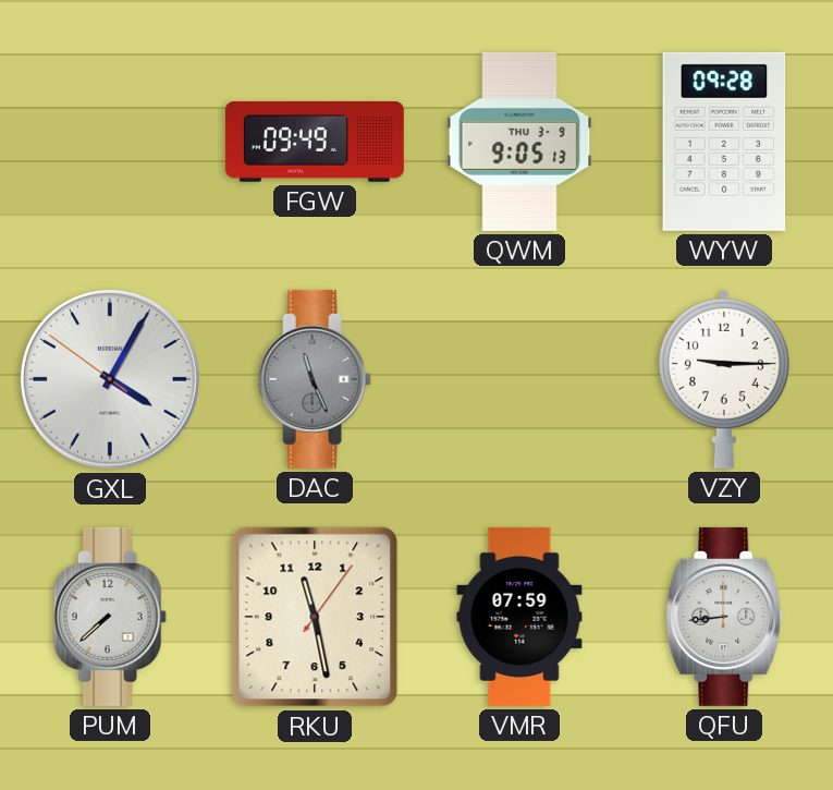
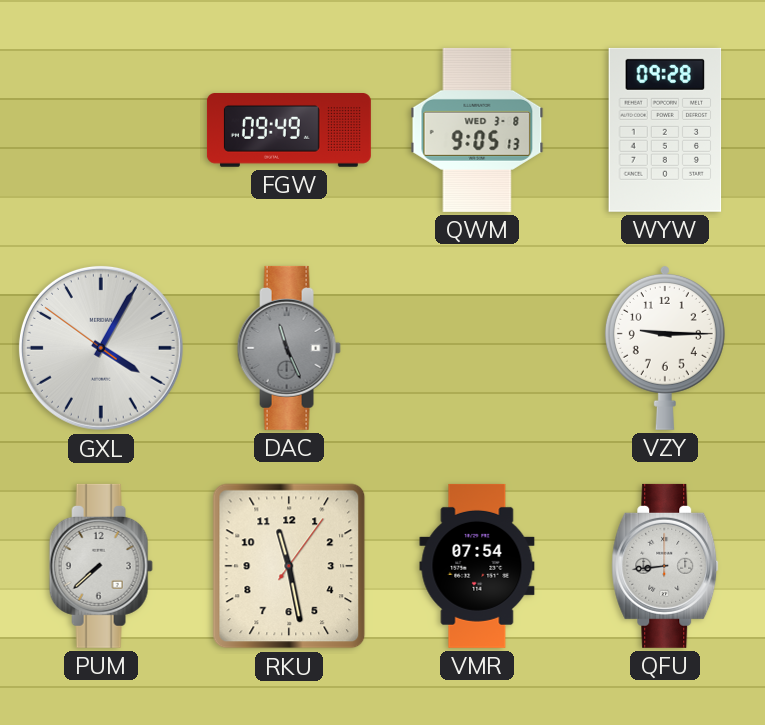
QWM date: THU 3-9 -> WED 3-8
VMR: 07:59 -> 07:54
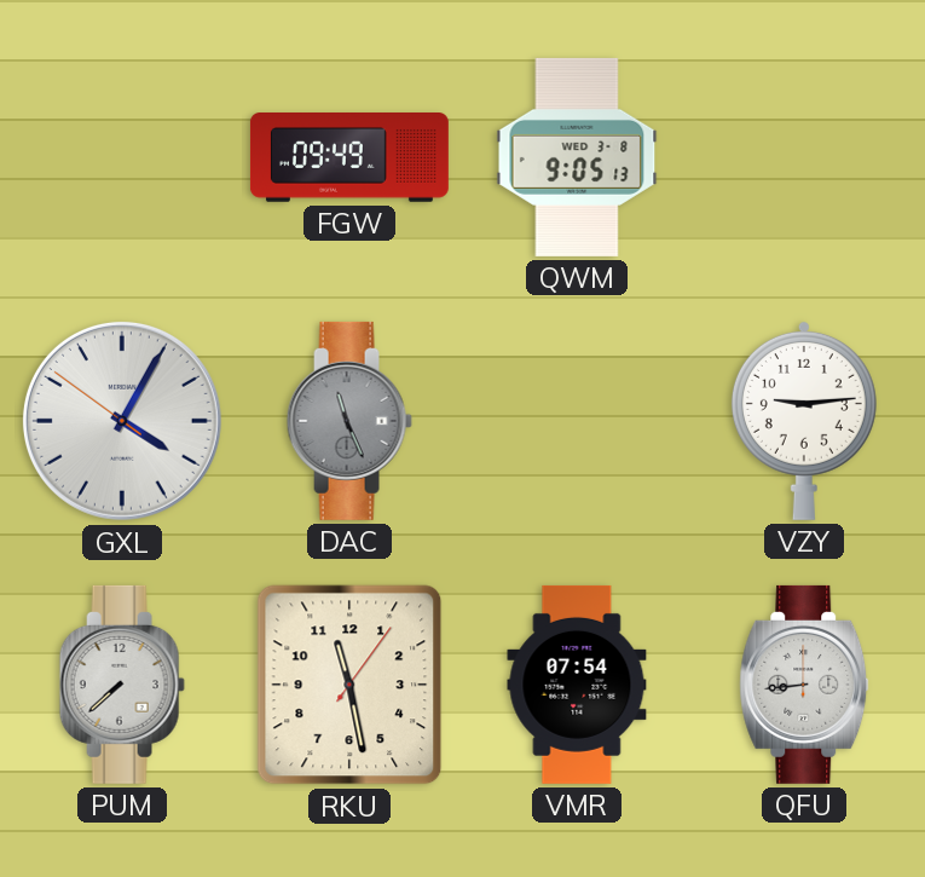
WYW: 09:28 -> none
VZY: 9:15 -> 9:14
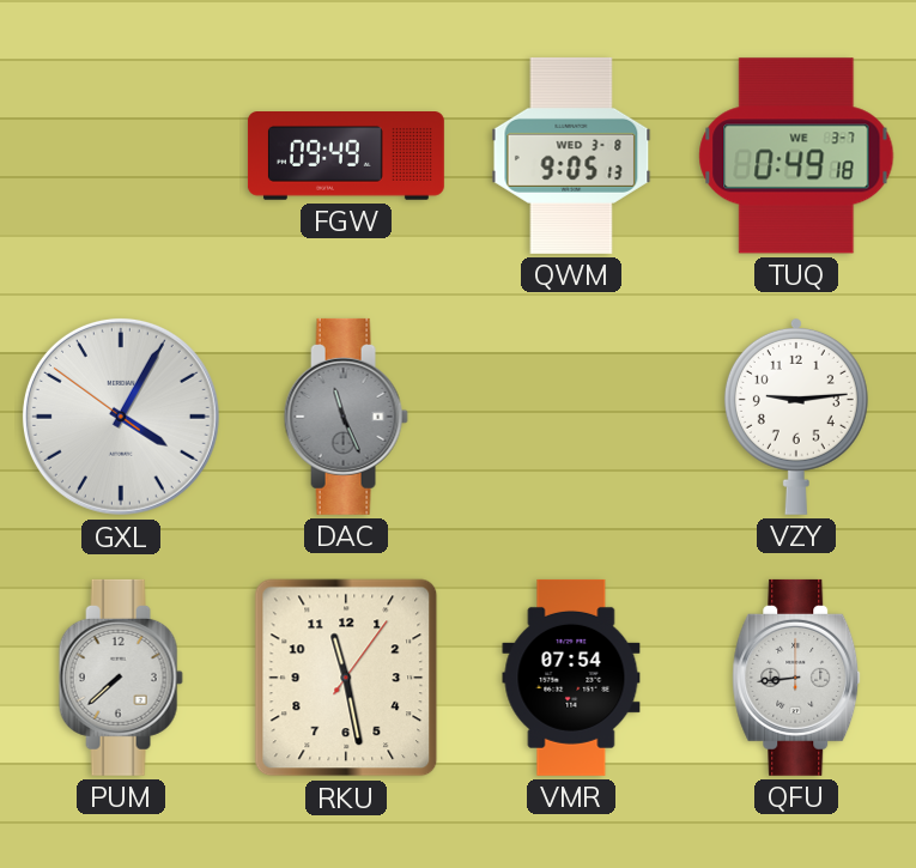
TUQ: none -> 0:49
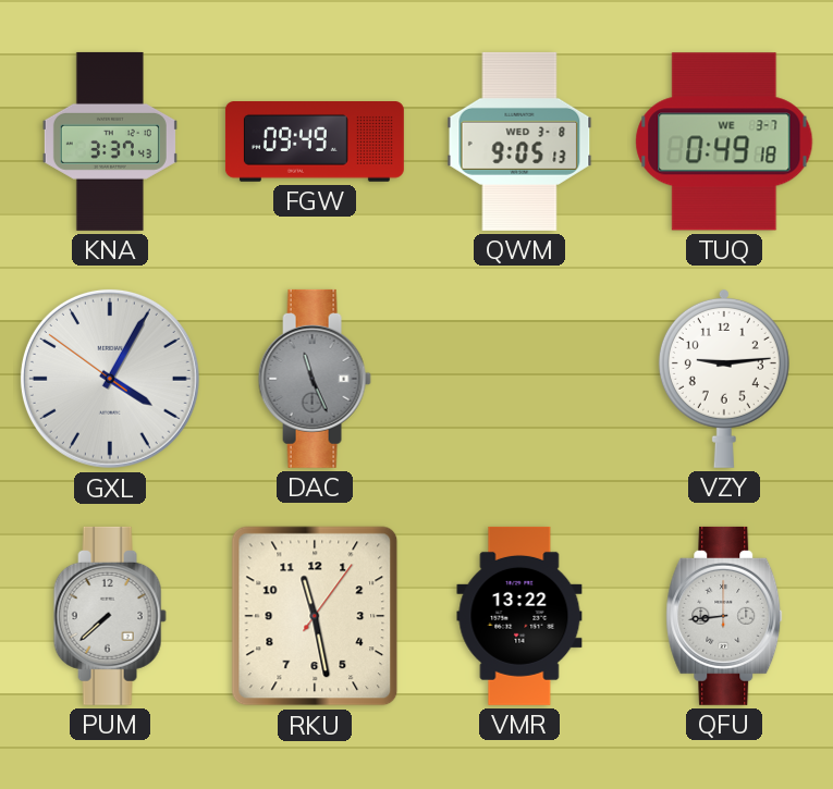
KNA: none -> 3:37
VMR: 07:54 -> 13:22
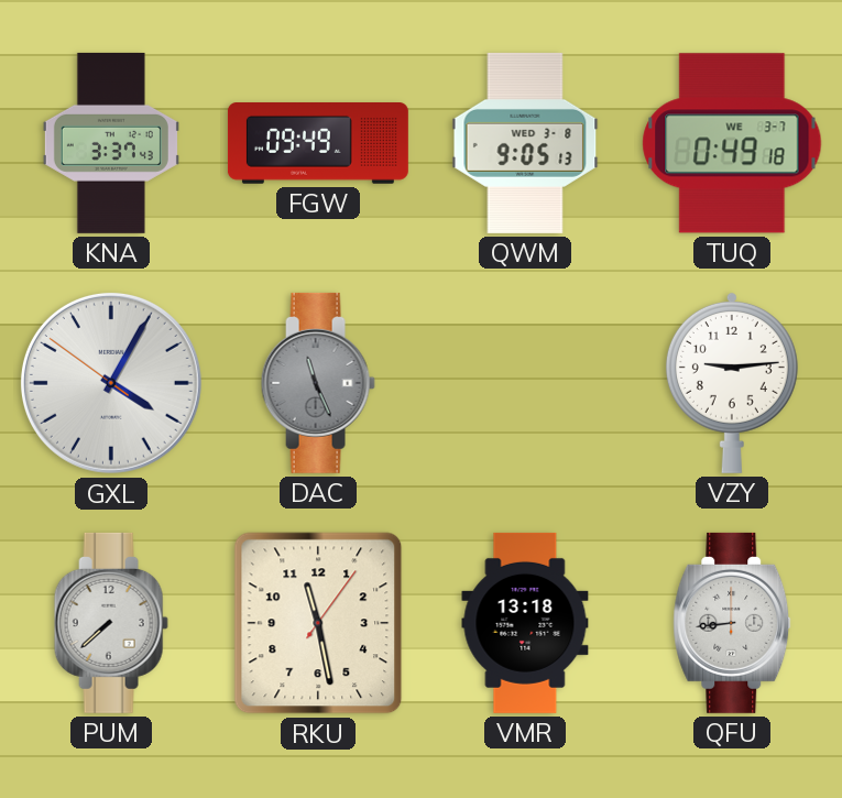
VMR: 13:22 -> 13:18
